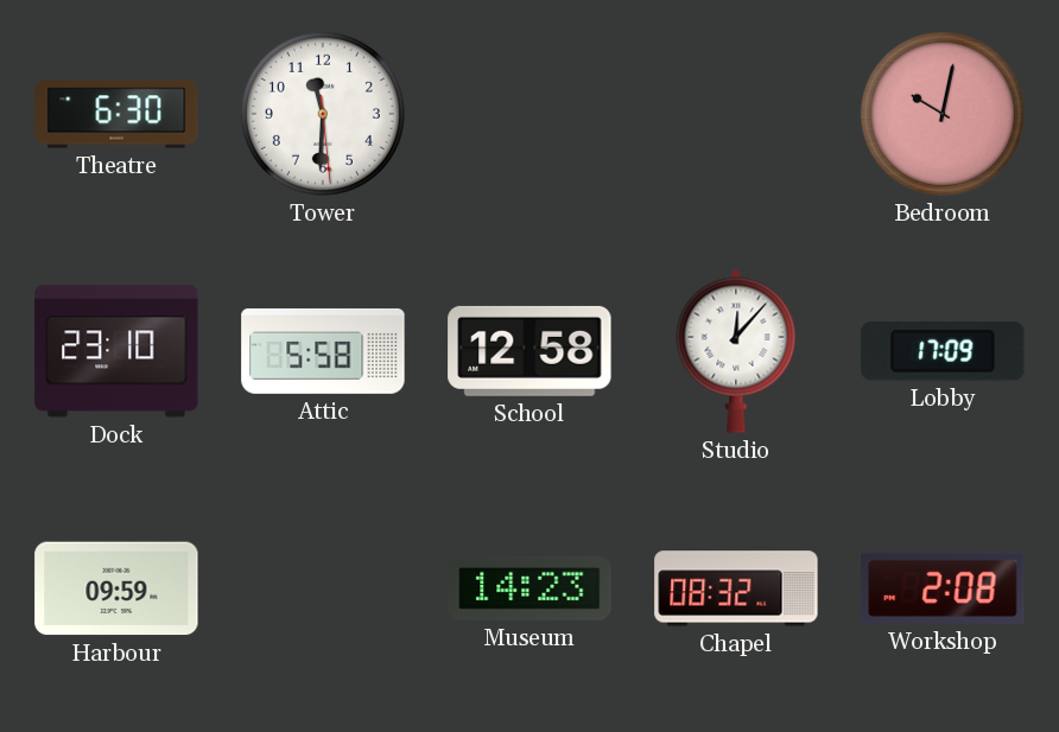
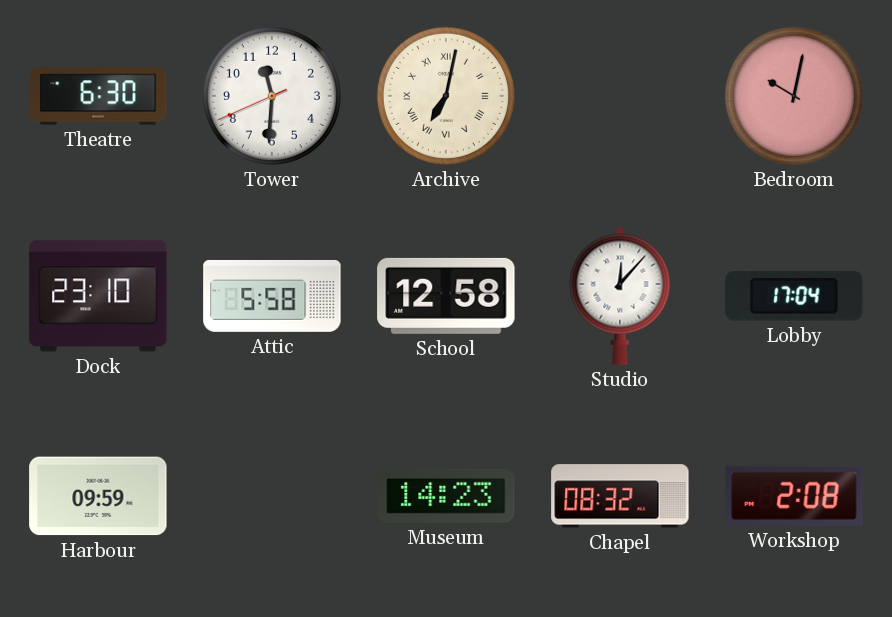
Tower: 11:30:29 -> 11:30:41
Archive: none -> 7:02
Lobby: 17:09 -> 17:04
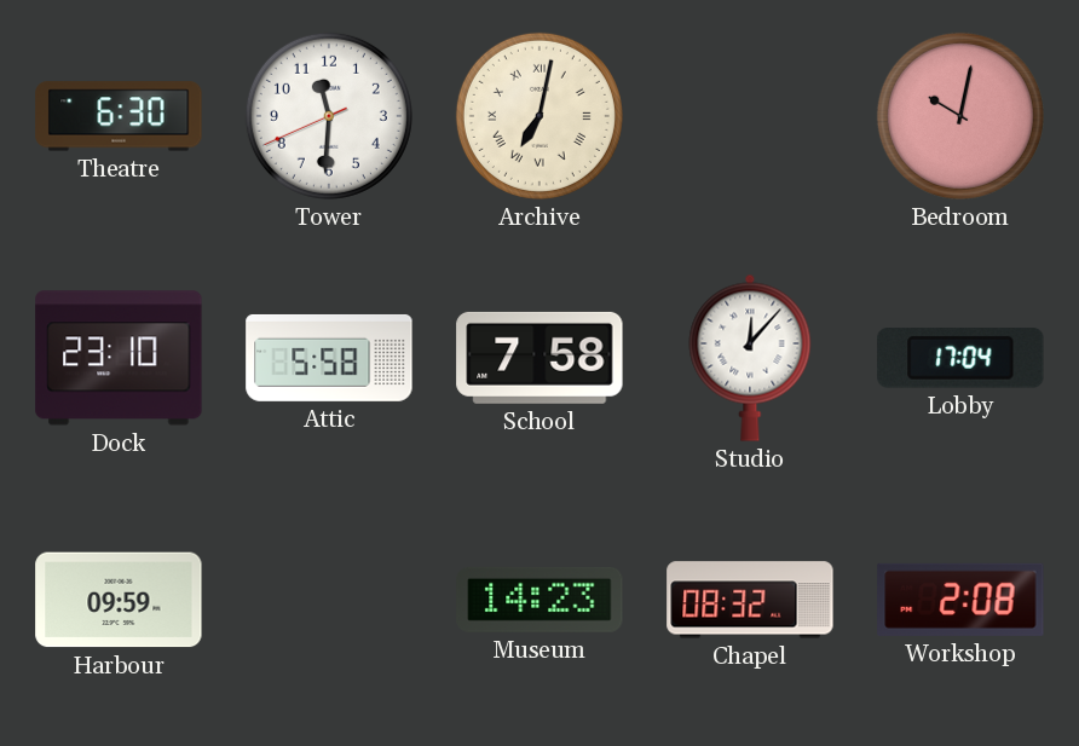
School: 12:58 -> 7:58
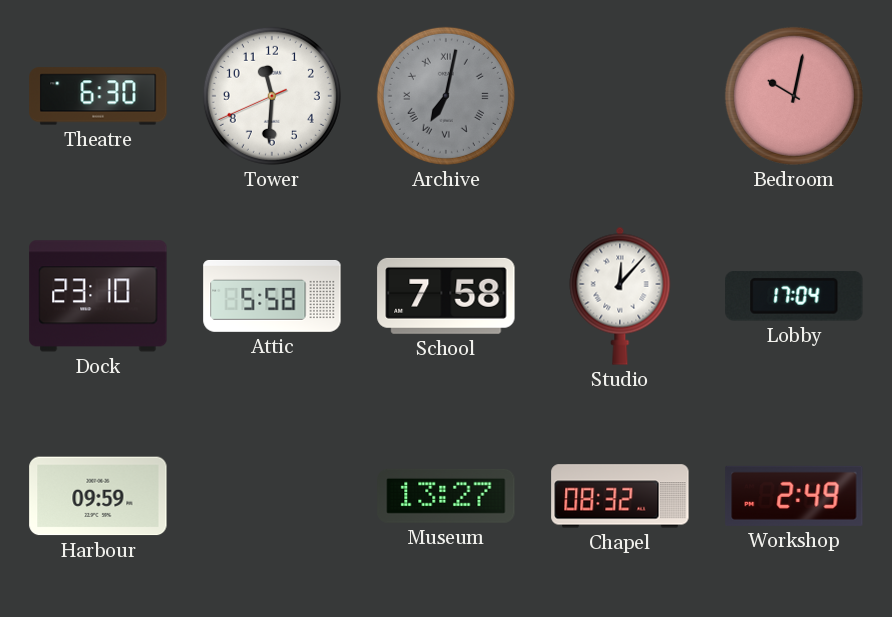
Archive dial: cream -> grey
Museum: 14:23 -> 13:27
Workshop: 2:08 -> 2:49
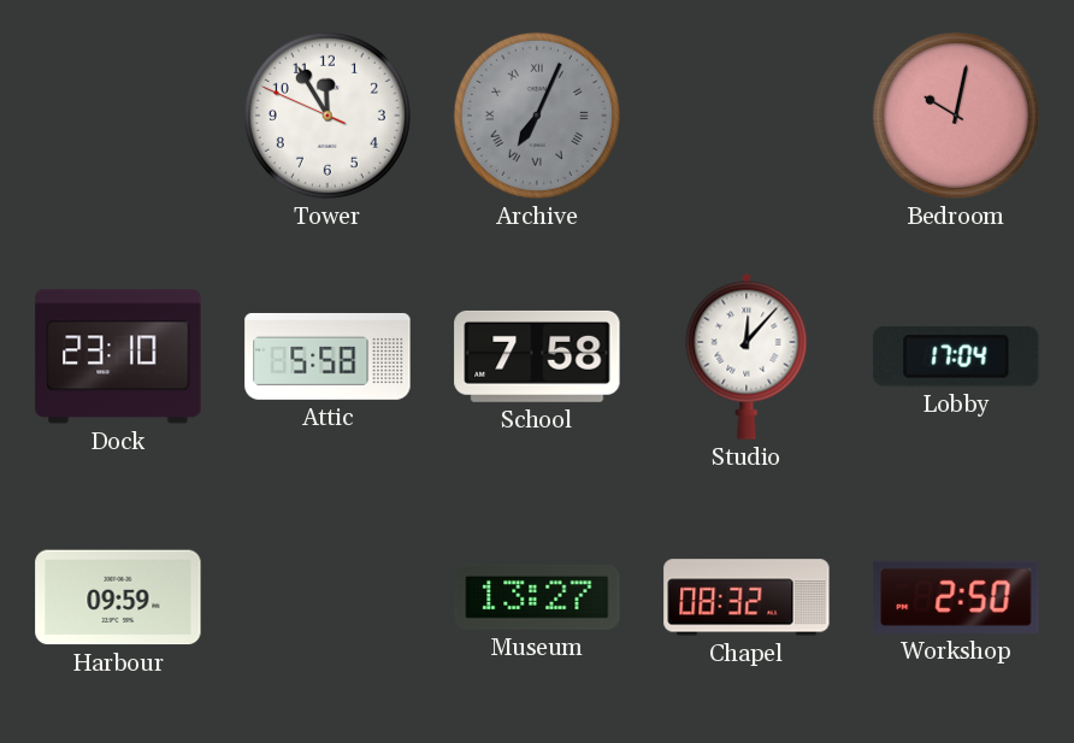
Theatre: 6:30 -> none
Tower: 11:30 -> 11:54
Archive: 7:02 -> 7:04
Workshop: 2:49 -> 2:50
